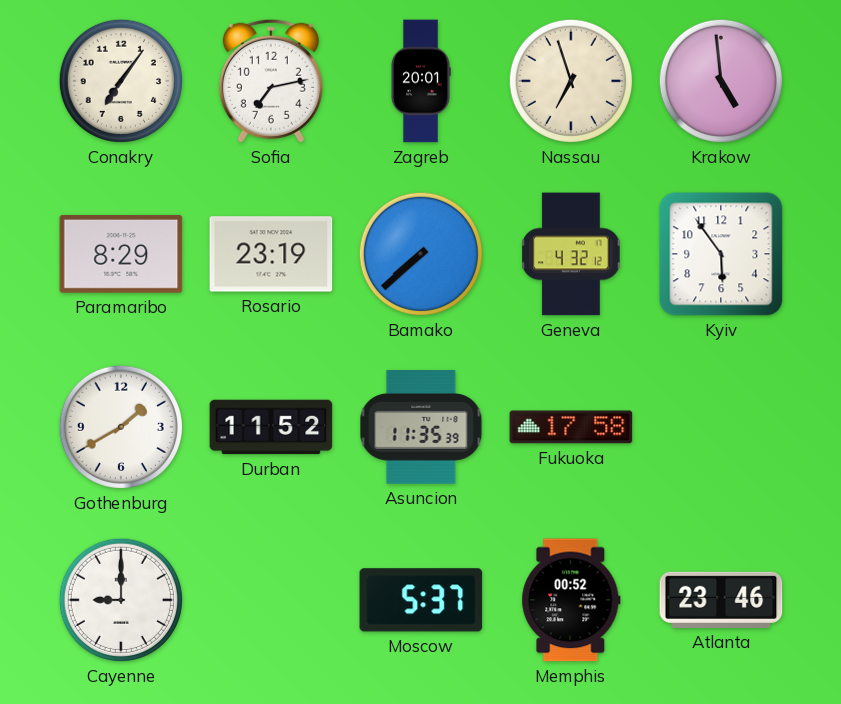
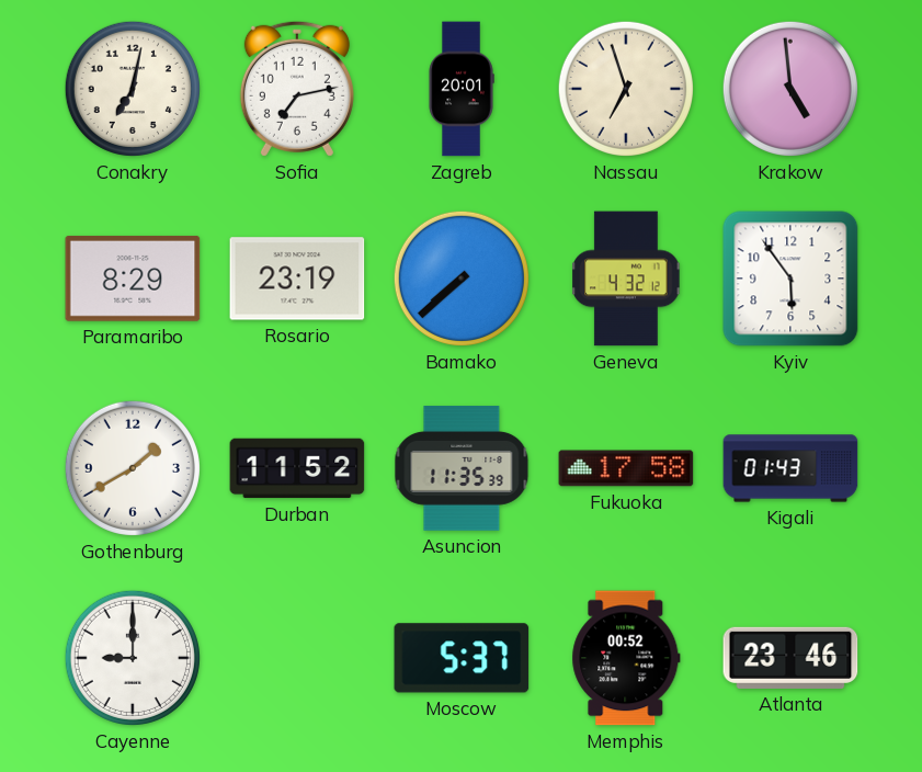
Conakry: 7:06 -> 7:02
Kigali: none -> 01:43
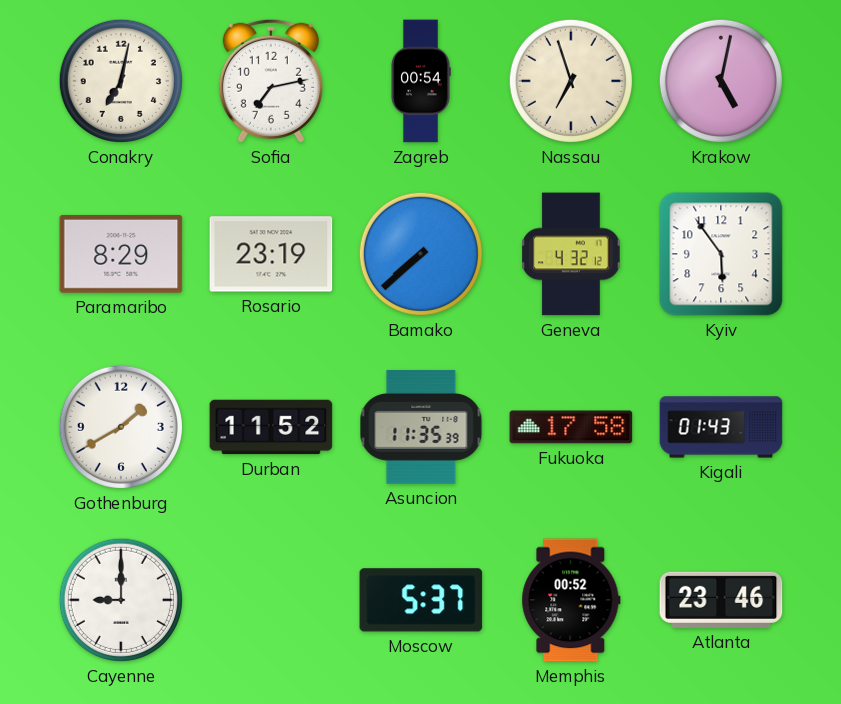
Zagreb: 20:01 -> 00:54
Krakow: 4:59 -> 5:02
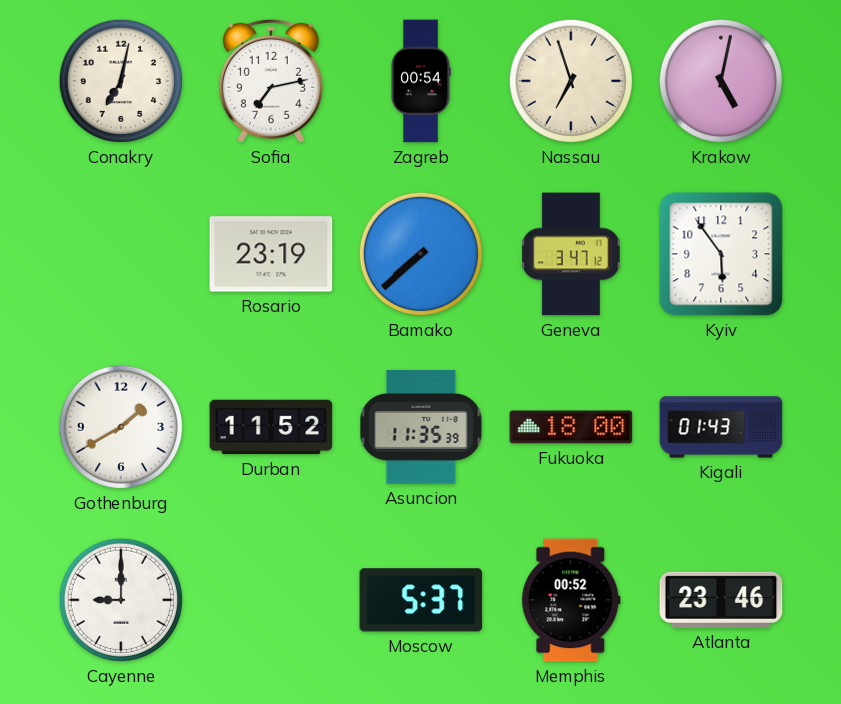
Paramaribo: 8:29 -> none
Geneva: 4:32 -> 3:47
Fukuoka: 17:58 -> 18:00
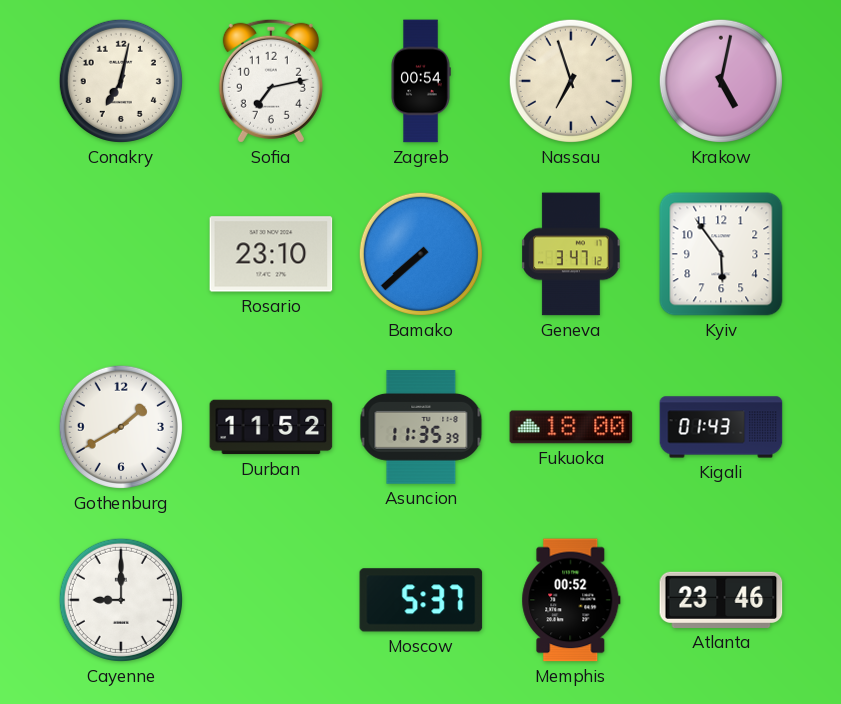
Rosario: 23:19 -> 23:10
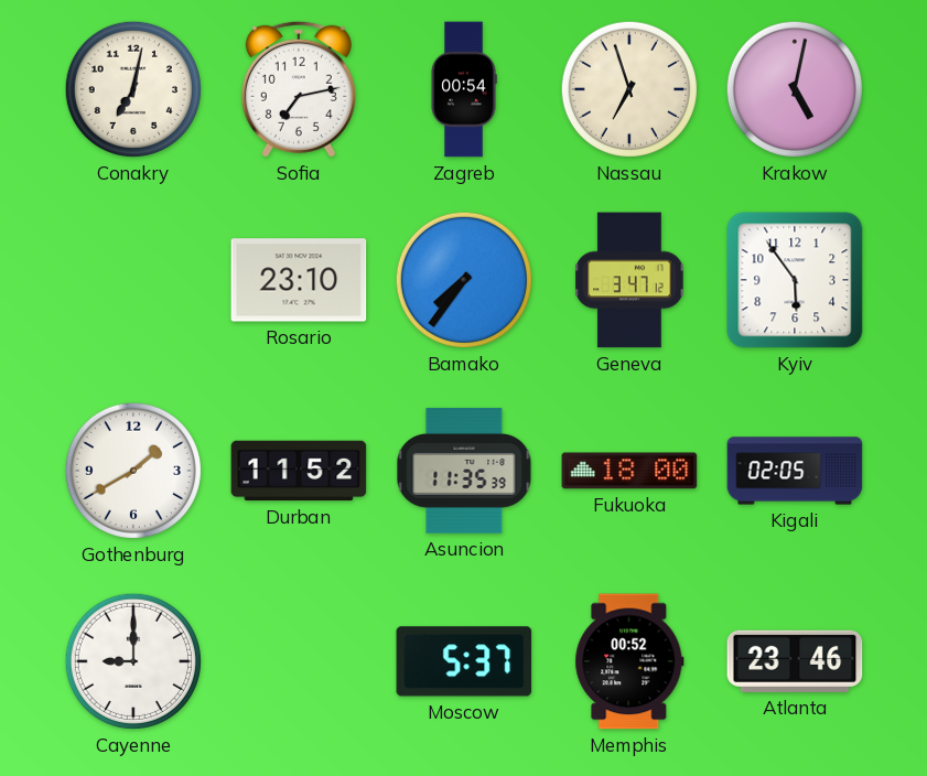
Bamako: 7:38 -> 7:36
Kigali: 01:43 -> 02:05
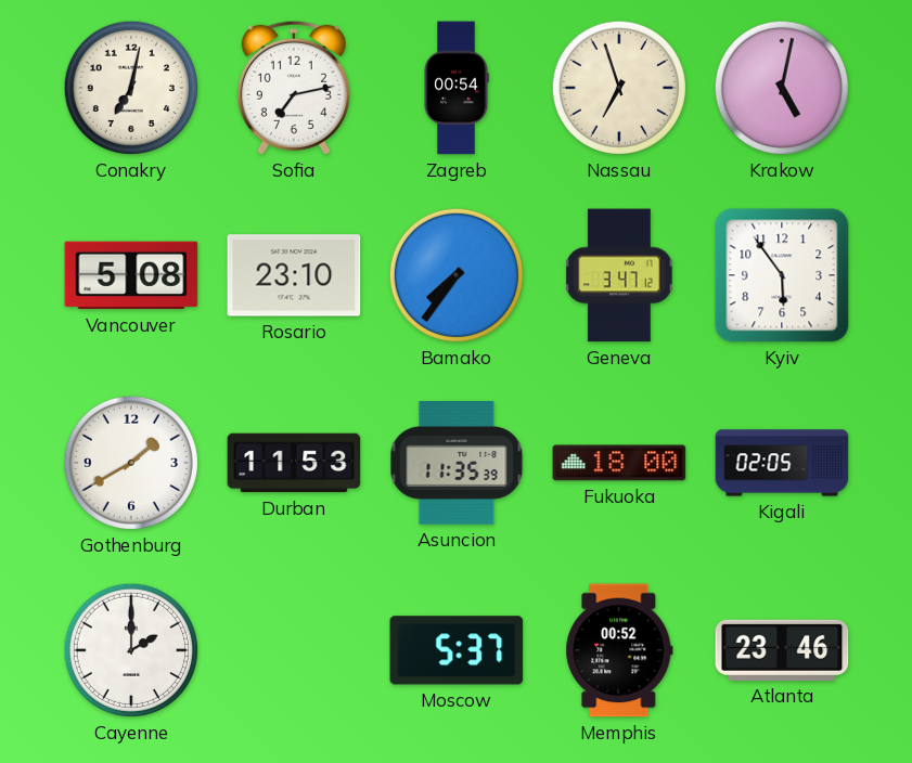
Vancouver: none -> 5:08
Durban: 11:52 -> 11:53
Cayenne: 9:00 -> 2:00
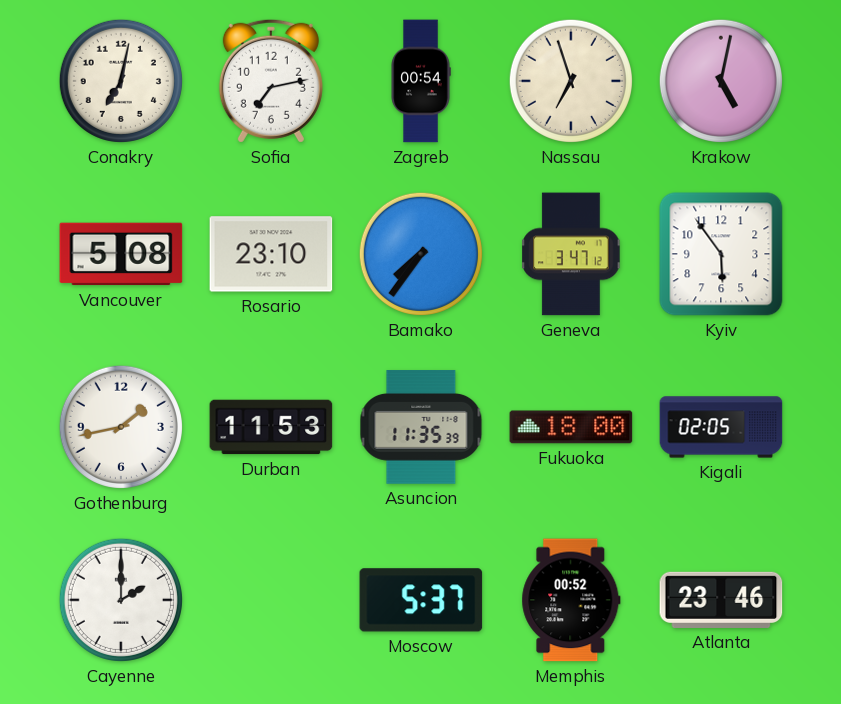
Gothenburg: 1:40 -> 1:43
